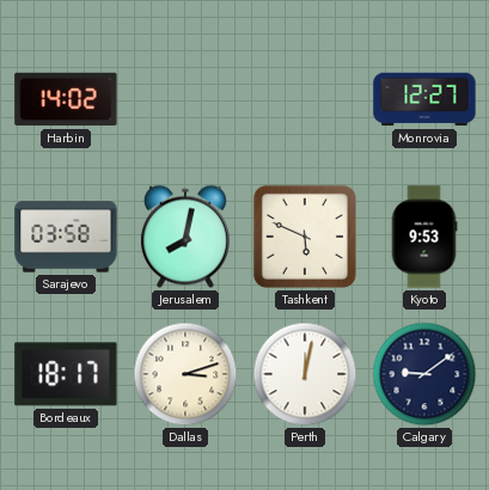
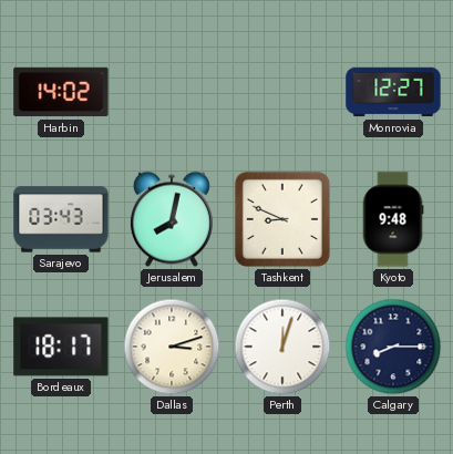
Sarajevo: 03:58 -> 03:43
Tashkent: 5:49 -> 8:49
Kyoto: 9:53 -> 9:48
Perth: 12:02 -> 12:03
Calgary: 9:09 -> 8:15
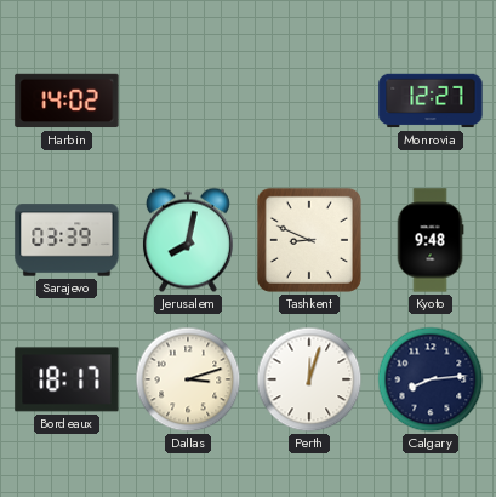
Sarajevo: 03:43 -> 03:39
Calgary: 8:15 -> 8:14
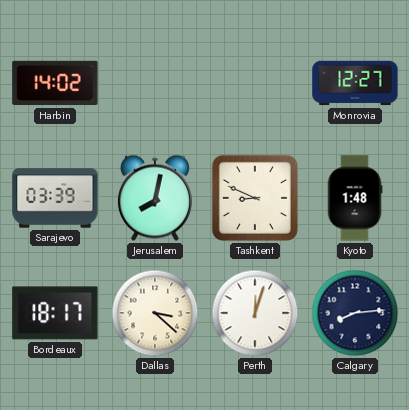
Kyoto: 9:48 -> 1:48
Dallas: 3:12 -> 3:22
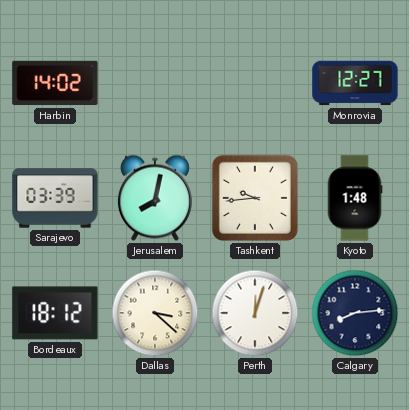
Tashkent: 8:49 -> 9:44
Bordeaux: 18:17 -> 18:12
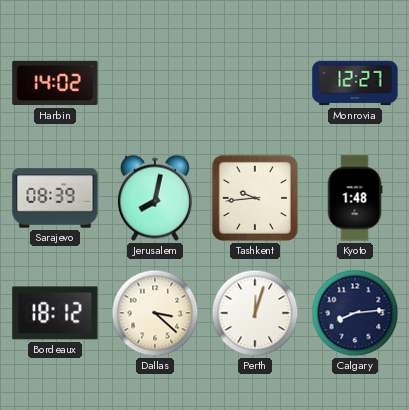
Sarajevo: 03:39 -> 08:39
